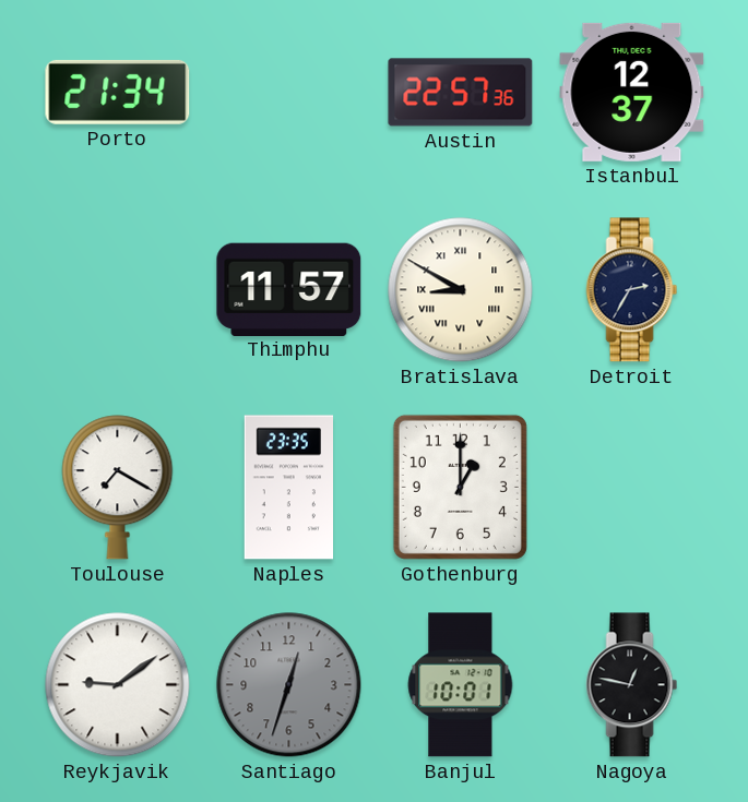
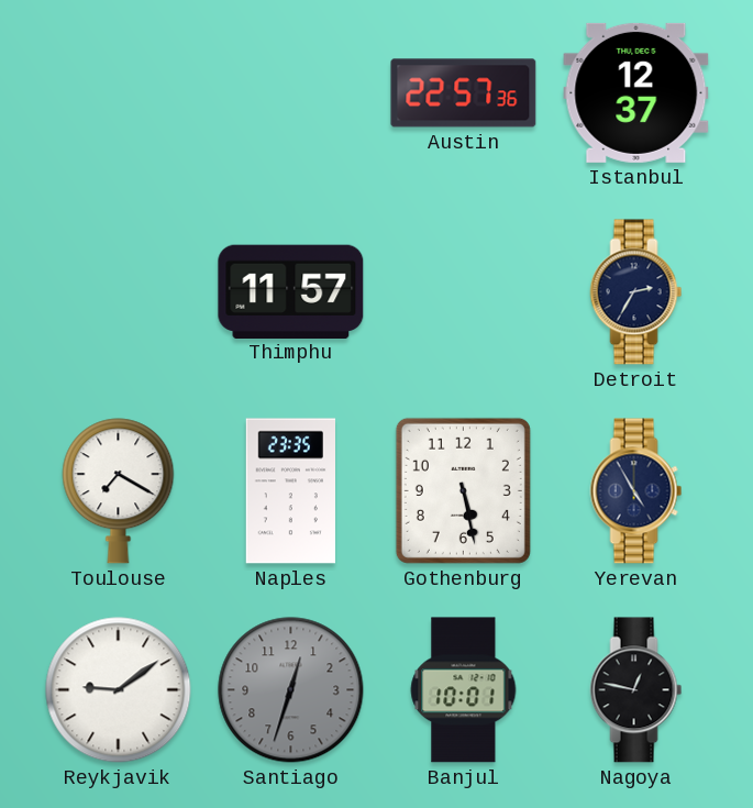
Porto: 21:34 -> none
Bratislava: 8:50 -> none
Gothenburg: 1:00 -> 5:28
Yerevan: none -> 4:55
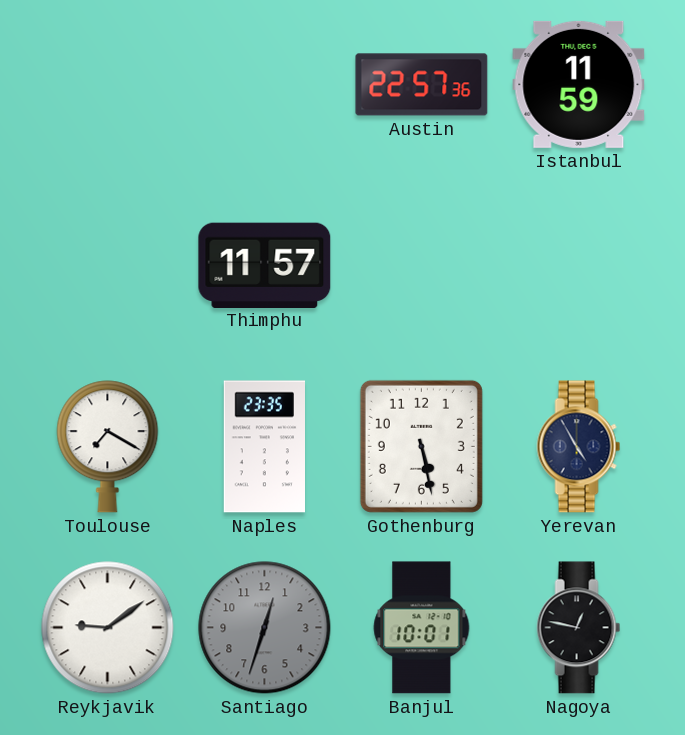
Istanbul: 12:37 -> 11:59
Detroit: 2:35 -> none
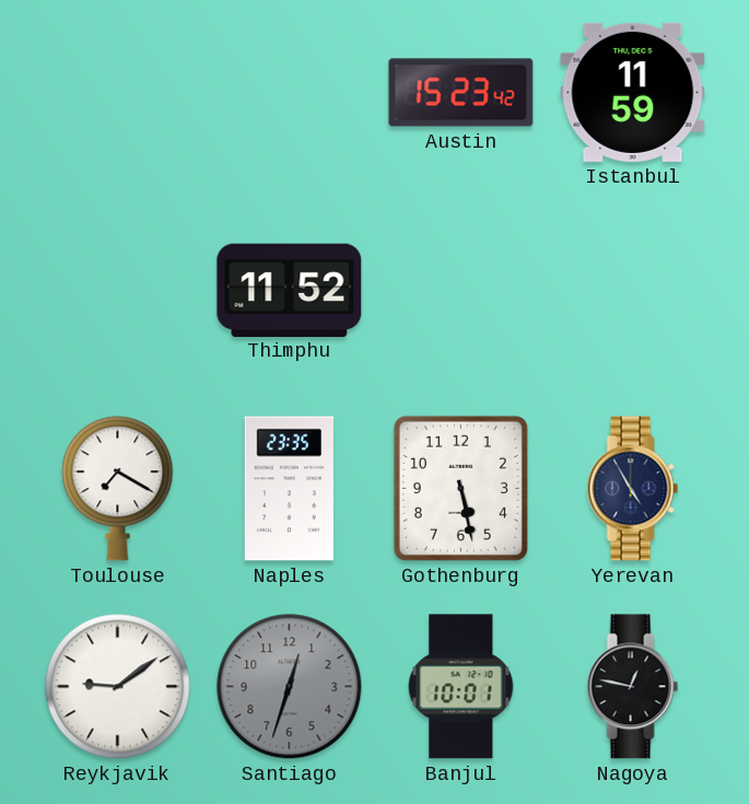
Austin: 22:57 -> 15:23
Thimphu: 11:57 -> 11:52
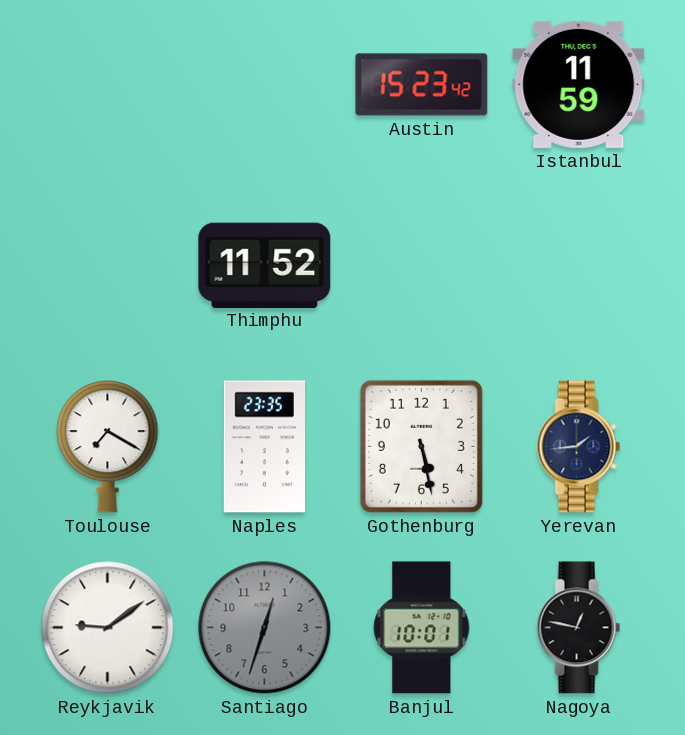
Yerevan: 4:55 -> 1:44
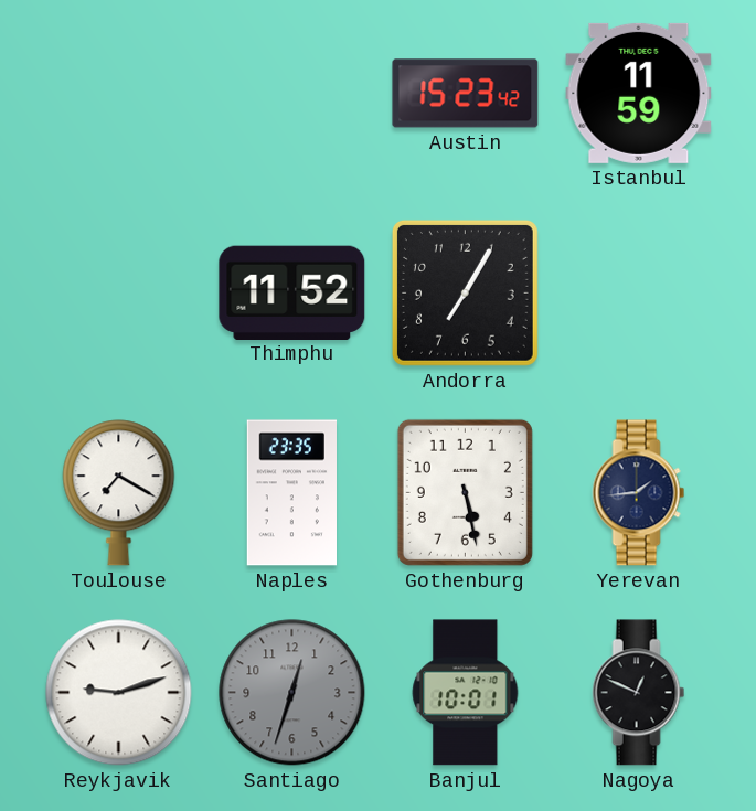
Andorra: none -> 7:05
Reykjavik: 9:09 -> 9:12
Nagoya: 12:47 -> 12:49
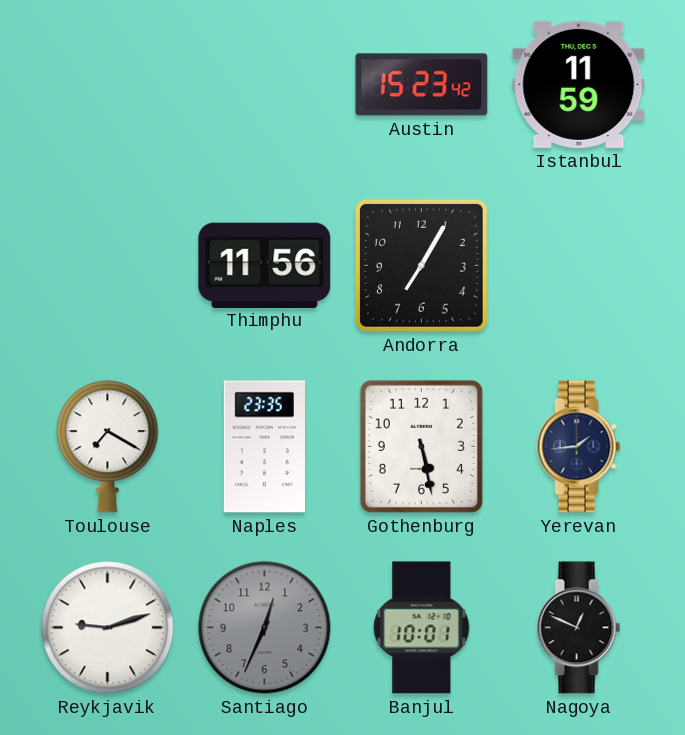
Thimphu: 11:52 -> 11:56
Santiago: 12:33 -> 12:34
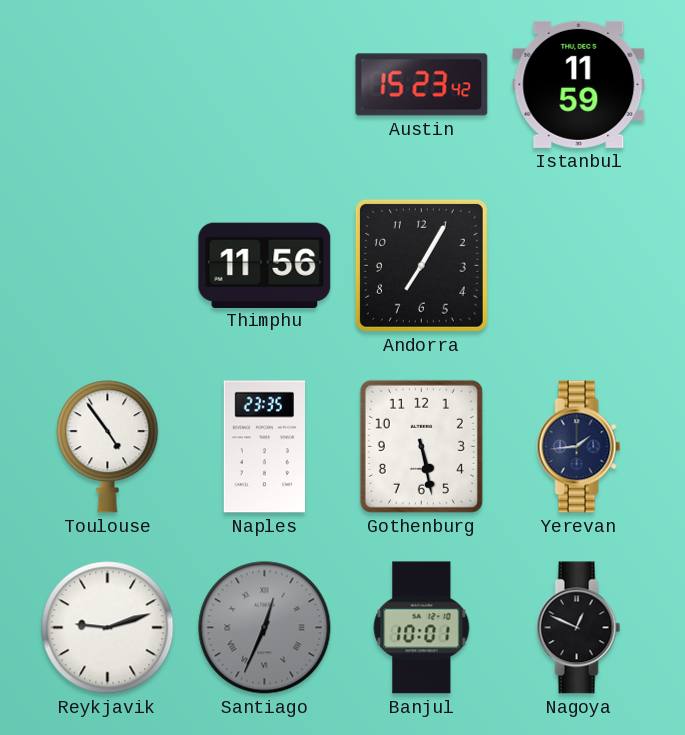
Toulouse: 7:20 -> 4:54
Santiago numerals: Arabic -> Roman
